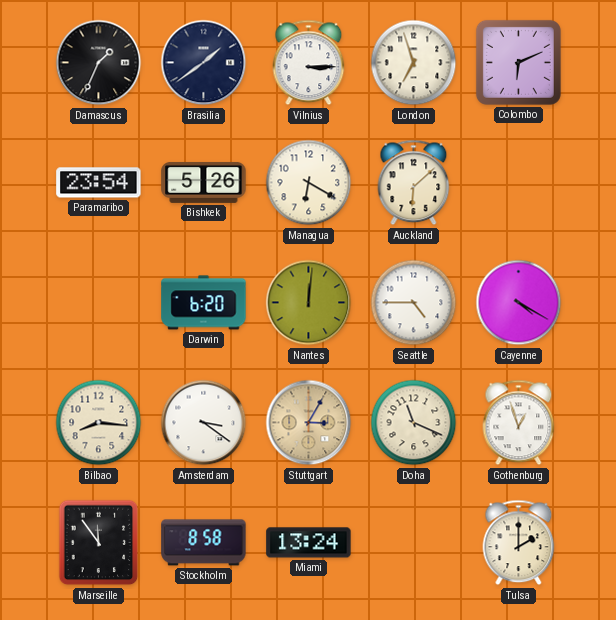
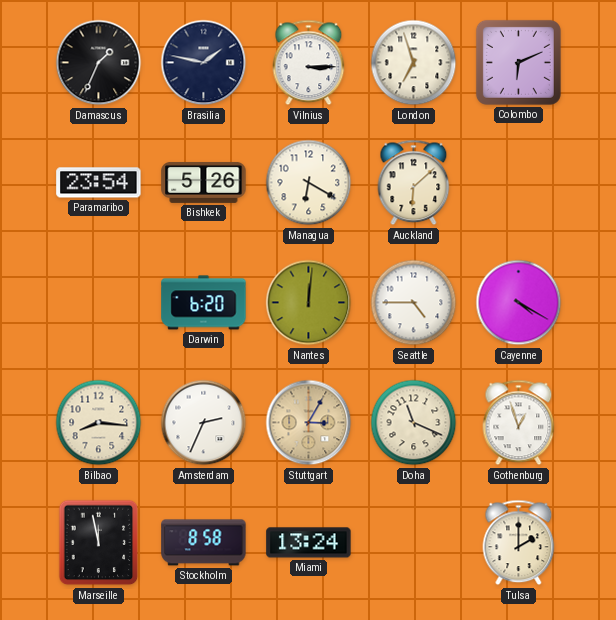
Brasilia: 1:39 -> 1:47
Amsterdam: 3:21 -> 2:34
Marseille: 11:54 -> 11:58
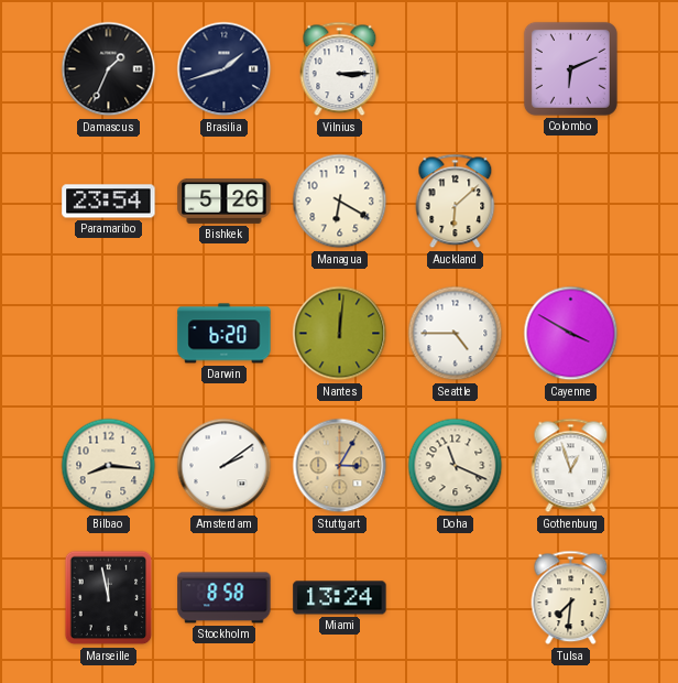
Brasilia: 1:47 -> 1:42
London: 6:57 -> none
Cayenne: 4:20 -> 3:50
Amsterdam: 2:34 -> 2:09
Tulsa: 2:00 -> 7:31
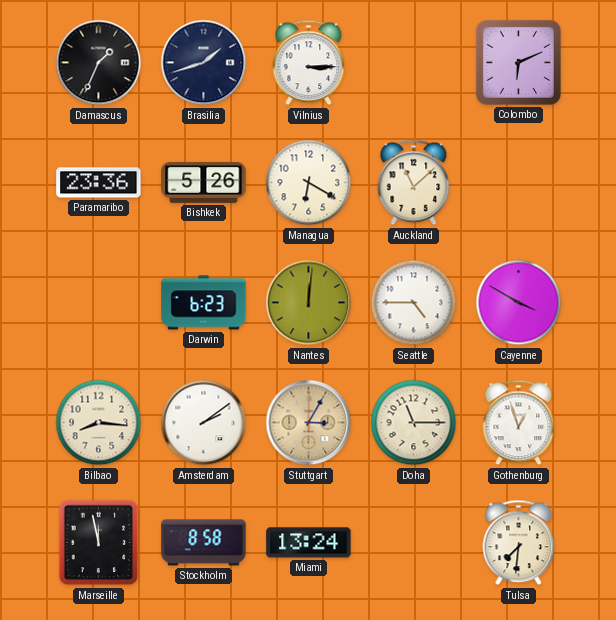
Paramaribo: 23:54 -> 23:36
Auckland: 6:08 -> 11:08
Darwin: 6:20 -> 6:23
Doha: 11:19 -> 11:15
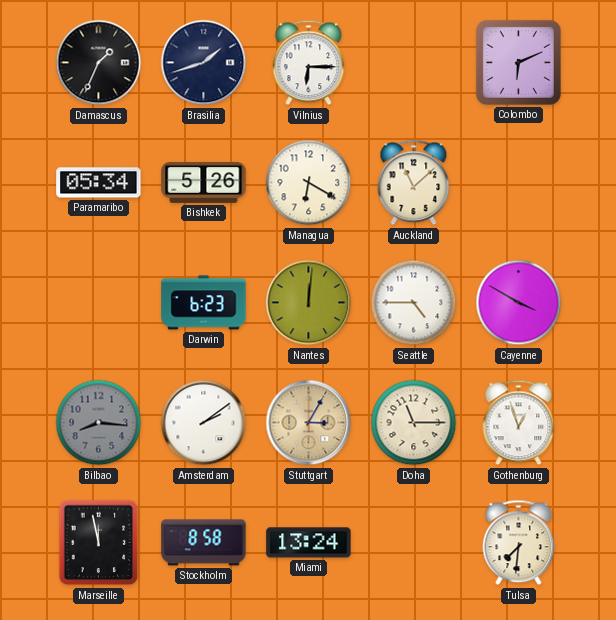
Vilnius: 3:15 -> 6:15
Paramaribo: 23:36 -> 05:34
Bilbao dial: cream -> grey
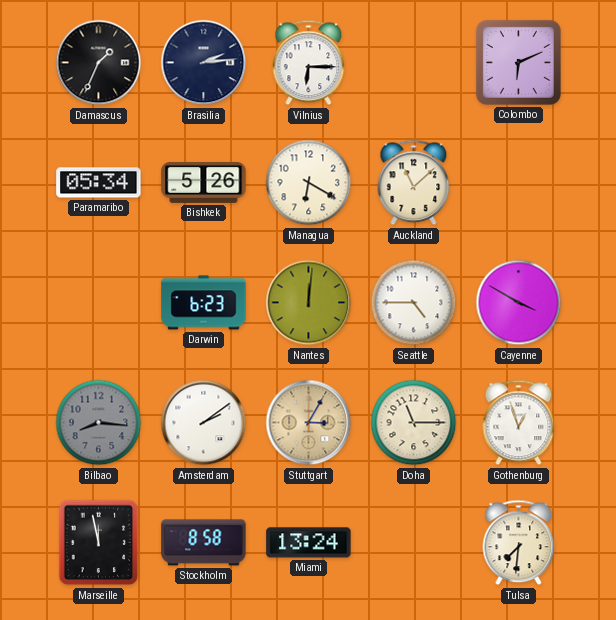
Brasilia: 1:42 -> 2:14
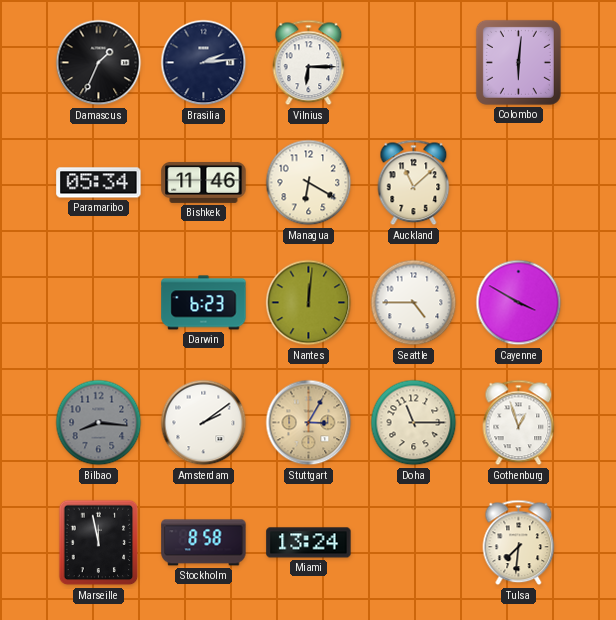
Colombo: 6:11 -> 6:01
Bishkek: 5:26 -> 11:46
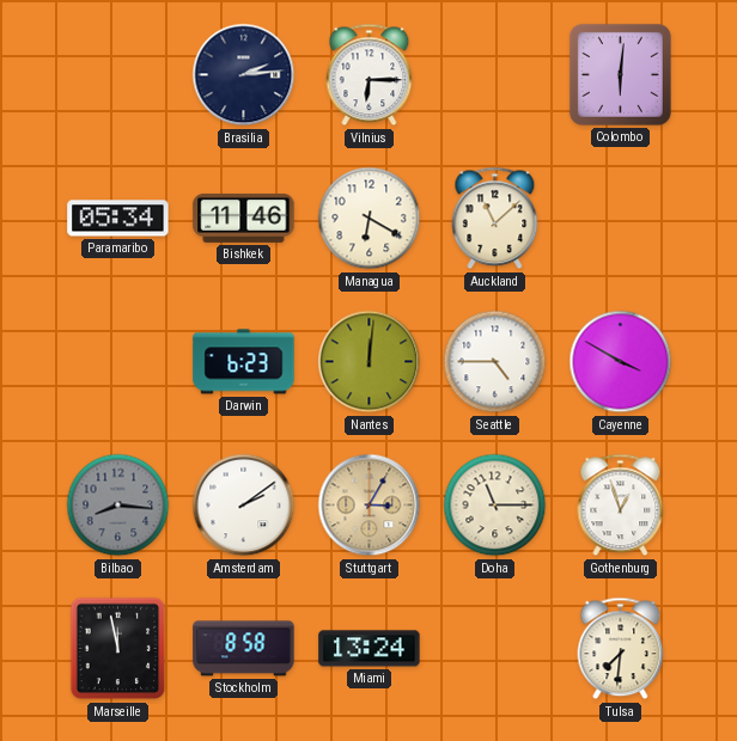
Damascus: 1:34 -> none
